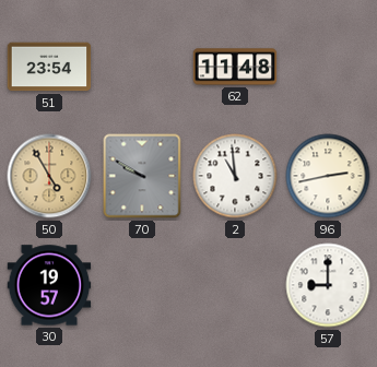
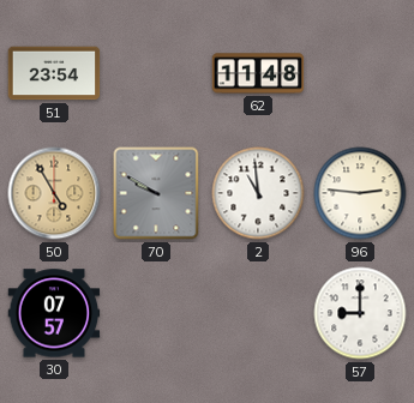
96: 2:43 -> 2:46
30: 19:57 -> 07:57
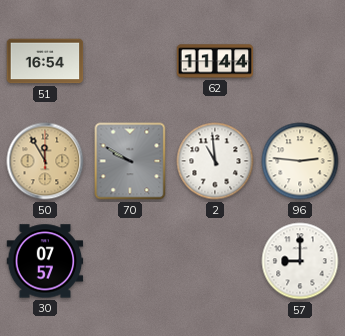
51: 23:54 -> 16:54
62: 11:48 -> 11:44
50: 4:55 -> 11:55
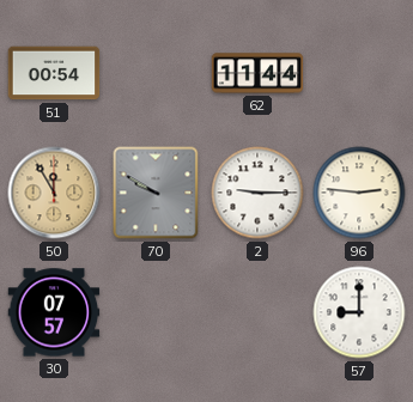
51: 16:54 -> 00:54
2: 10:59 -> 9:15
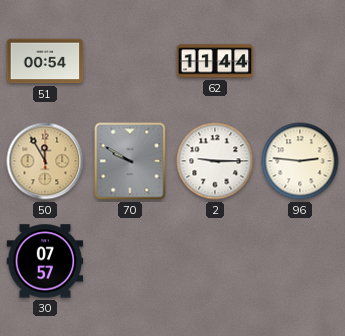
57: 9:00 -> none
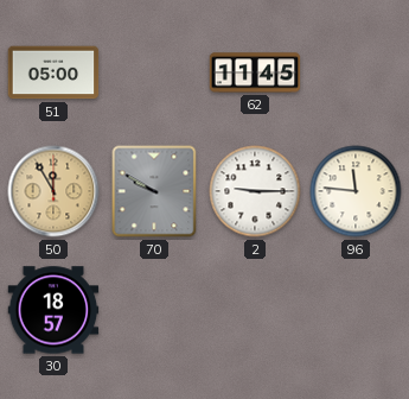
51: 00:54 -> 05:00
62: 11:44 -> 11:45
96: 2:46 -> 11:46
30: 07:57 -> 18:57
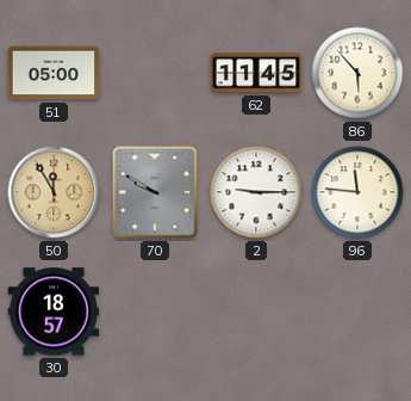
86: none -> 5:53
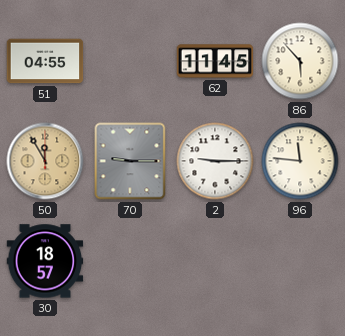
51: 05:00 -> 04:55
70: 9:50 -> 9:15
